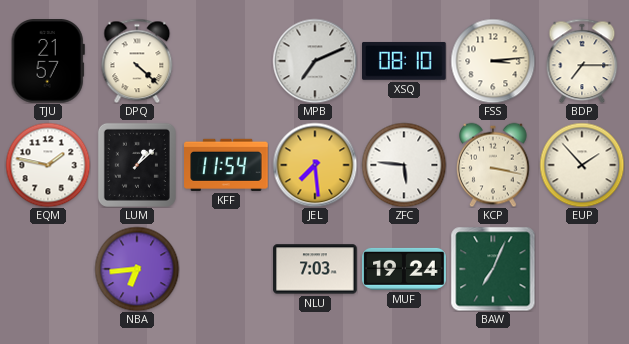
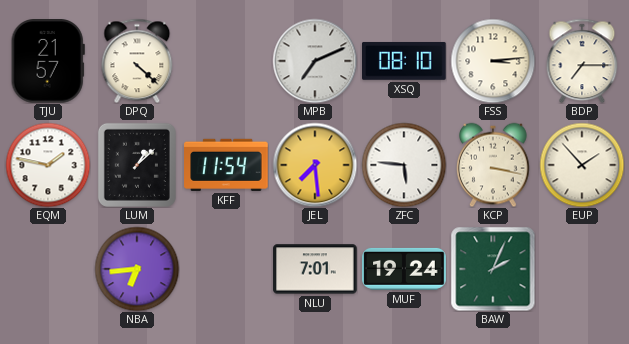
NLU: 7:03 -> 7:01
BAW: 7:04 -> 2:04
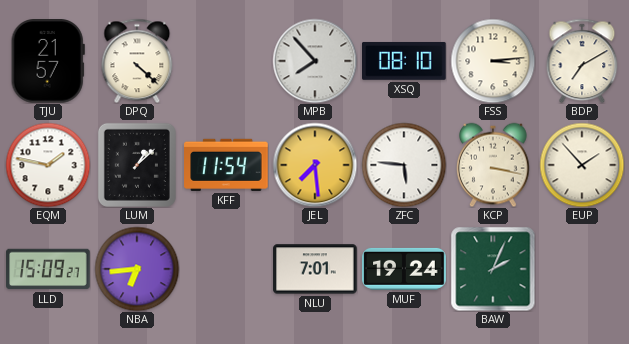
MPB: 7:11 -> 7:53
BDP: 7:15 -> 7:10
LLD: none -> 15:09
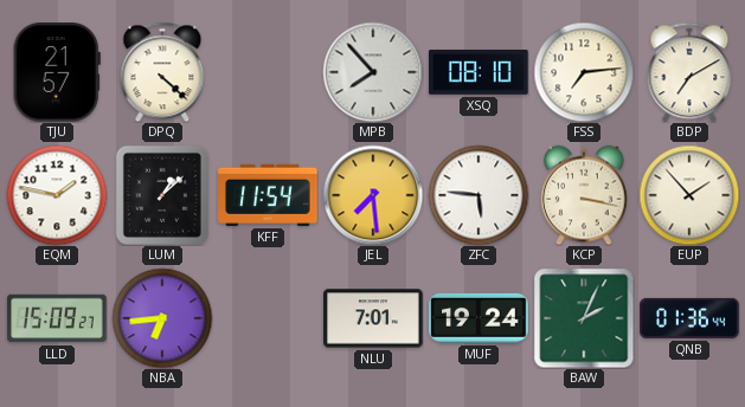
FSS: 3:14 -> 7:14
QNB: none -> 01:36
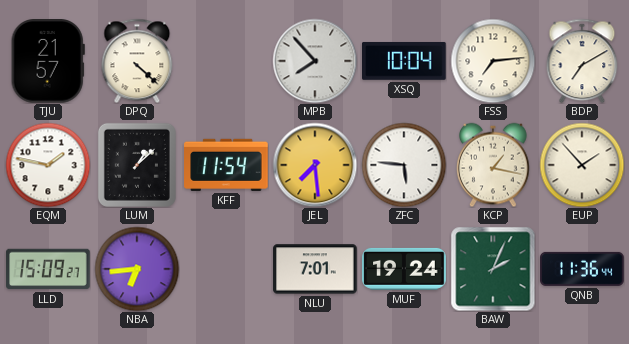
XSQ: 08:10 -> 10:04
KCP: 3:17 -> 1:17
QNB: 01:36 -> 11:36
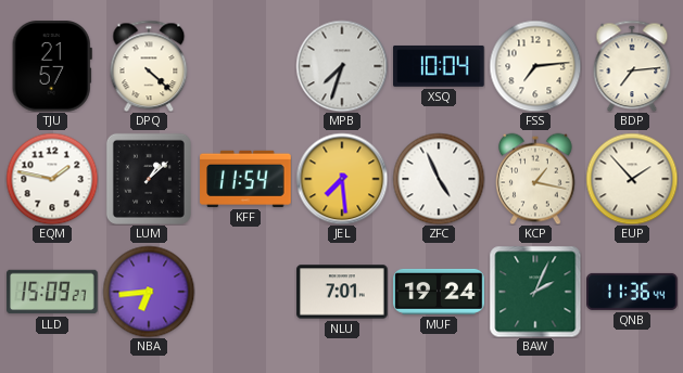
MPB: 7:53 -> 7:33
BDP: 7:10 -> 7:14
ZFC: 5:46 -> 4:56
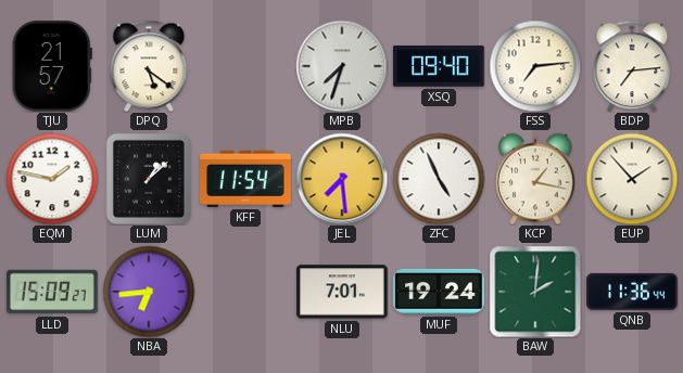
DPQ: 4:22 -> 5:21
XSQ: 10:04 -> 09:40
BAW: 2:04 -> 2:01
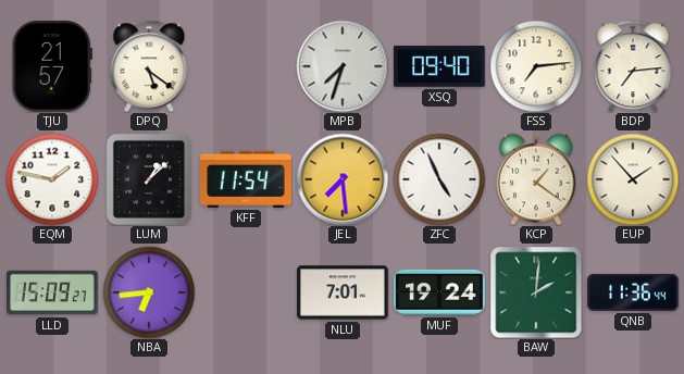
KCP: 1:17 -> 1:21
